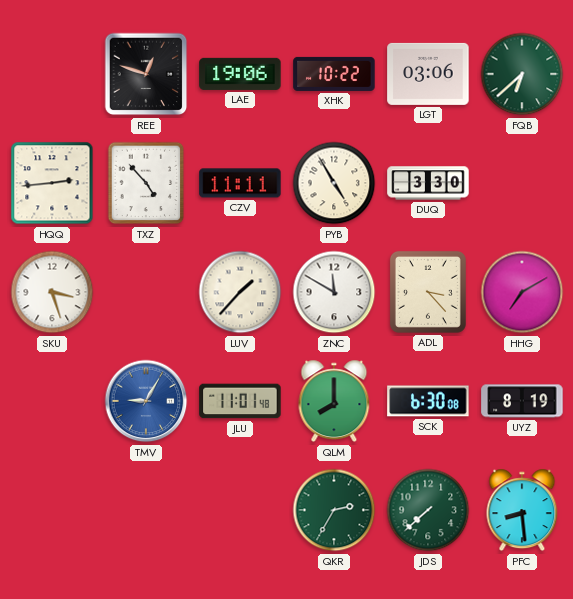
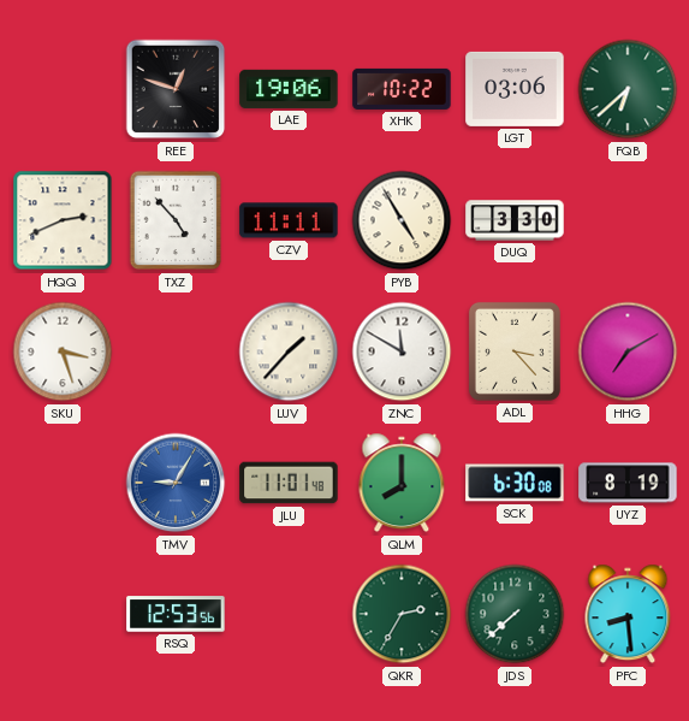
HQQ: 2:44 -> 2:41
RSQ: none -> 12:53
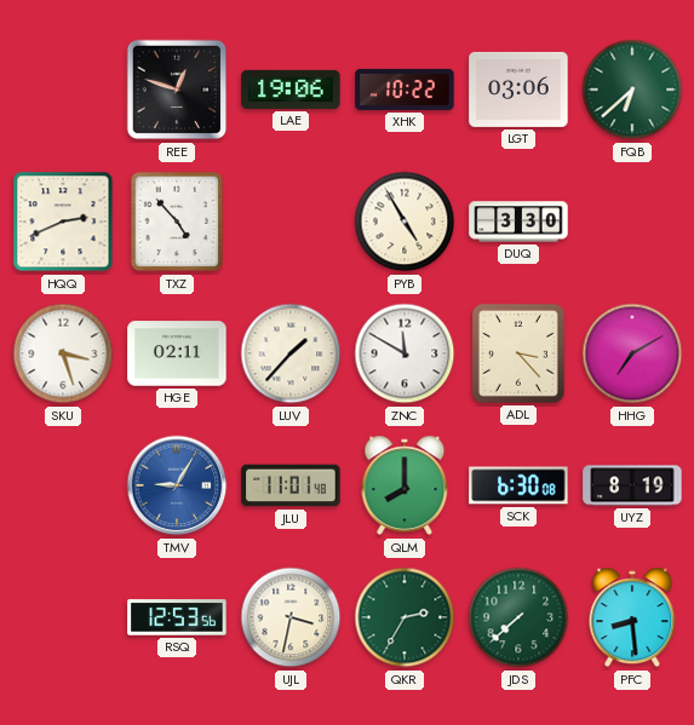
CZV: 11:11 -> none
HGE: none -> 02:11
UJL: none -> 3:32
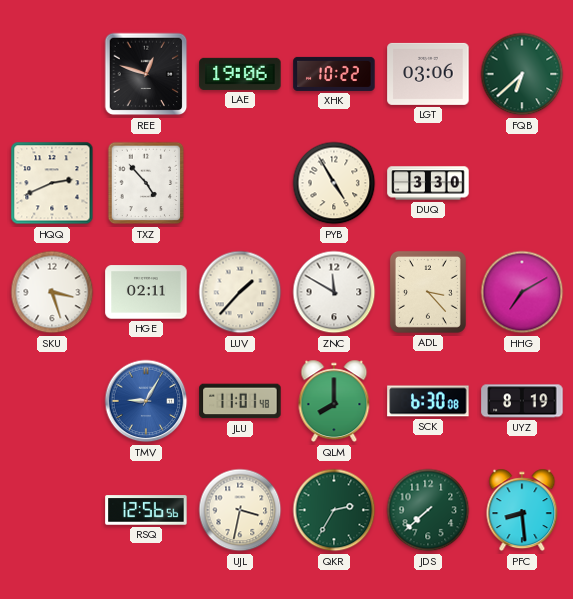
RSQ: 12:53 -> 12:56
